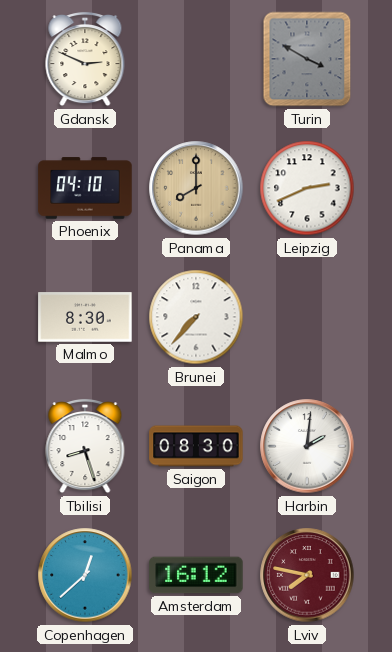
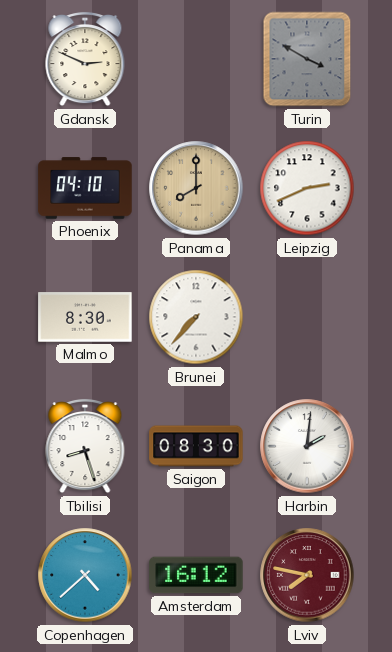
Copenhagen: 12:38 -> 4:38
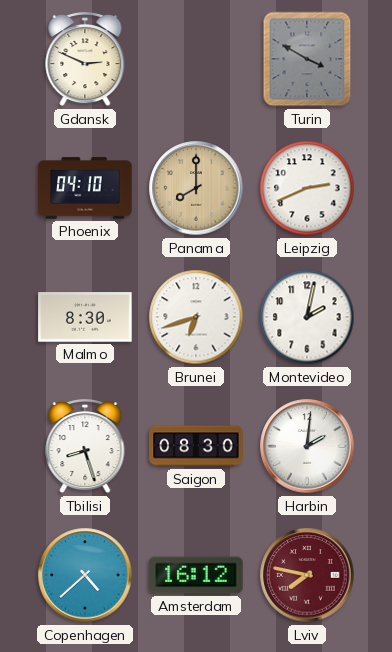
Brunei: 7:37 -> 6:42
Montevideo: none -> 2:02
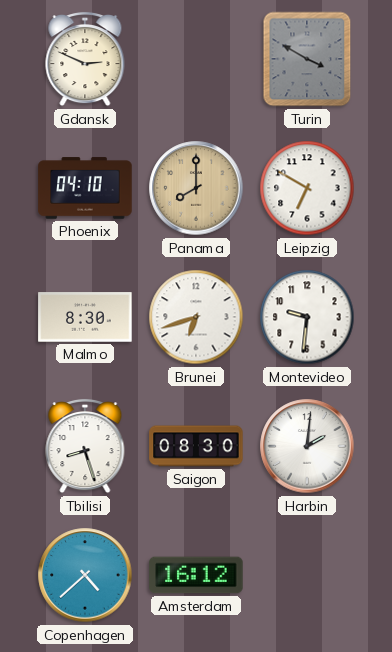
Leipzig: 2:41 -> 6:50
Montevideo: 2:02 -> 9:31
Lviv: 7:47 -> none
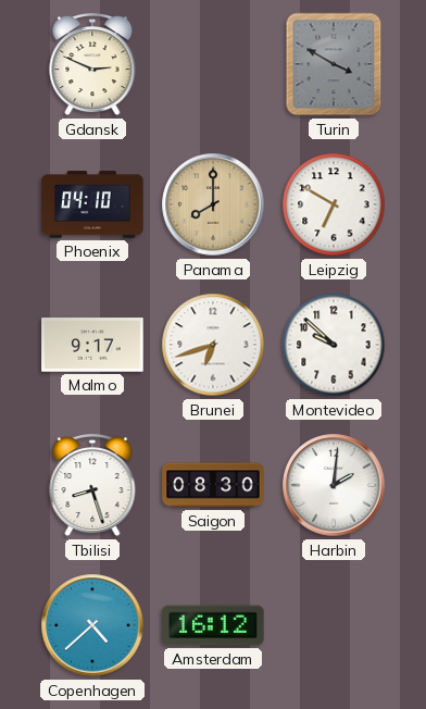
Malmo: 8:30 -> 9:17
Montevideo: 9:31 -> 9:52
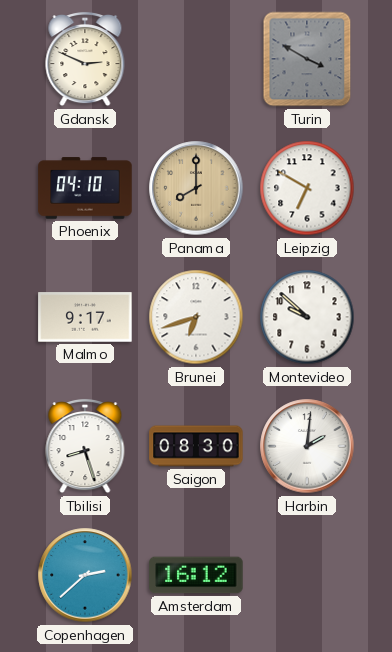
Copenhagen: 4:38 -> 2:38
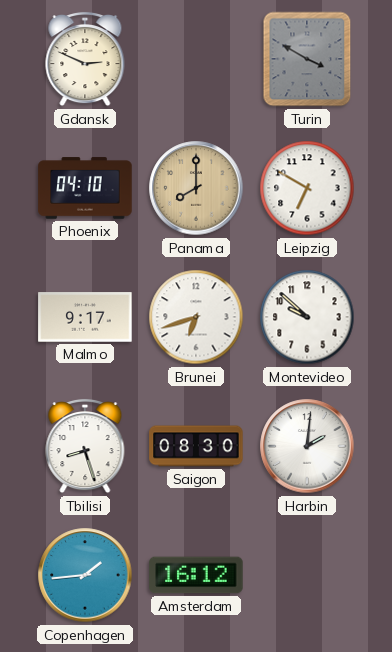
Copenhagen: 2:38 -> 1:44
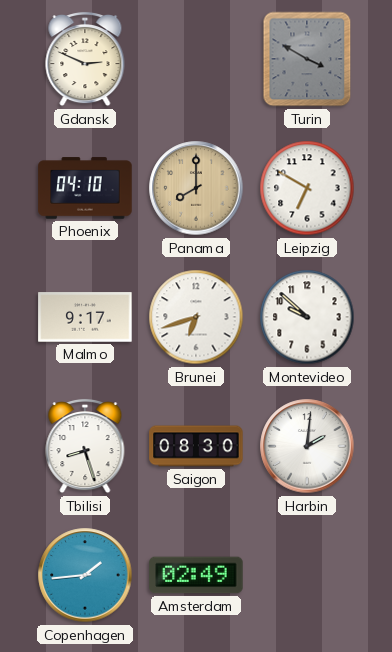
Amsterdam: 16:12 -> 02:49
